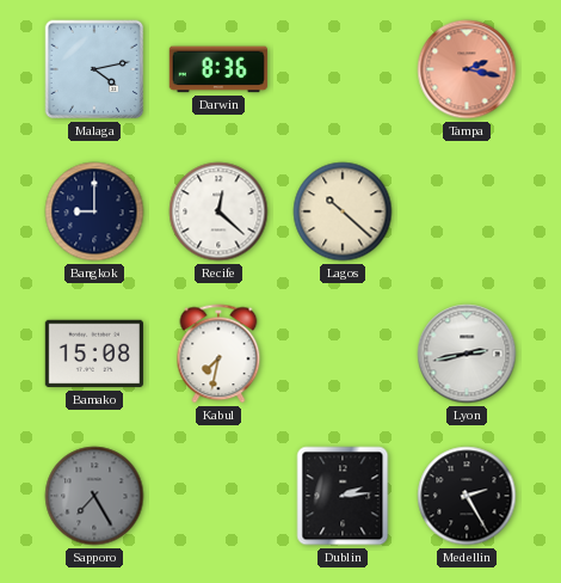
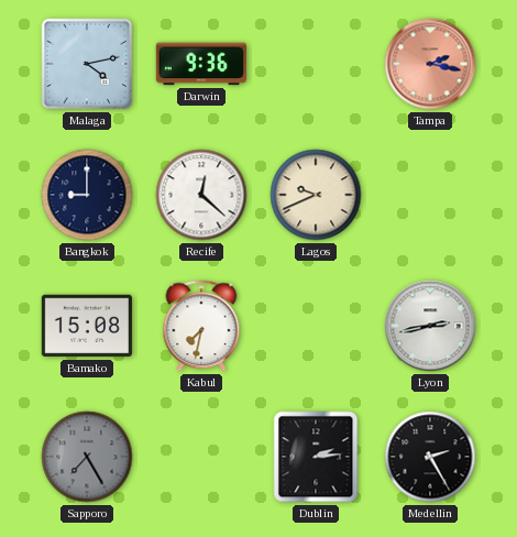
Darwin: 8:36 -> 9:36
Lagos: 10:22 -> 9:41
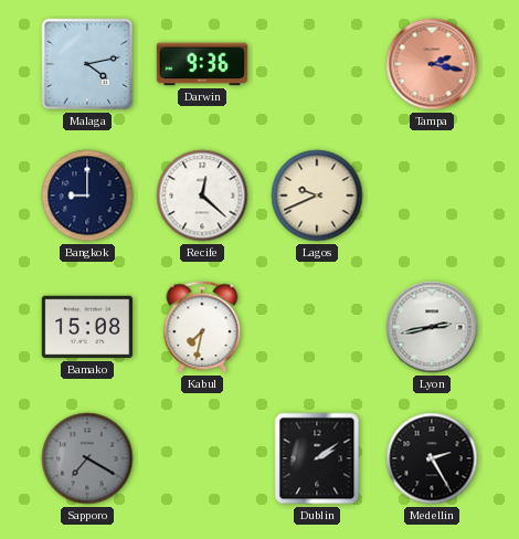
Sapporo: 7:25 -> 7:20
Dublin: 2:14 -> 2:09
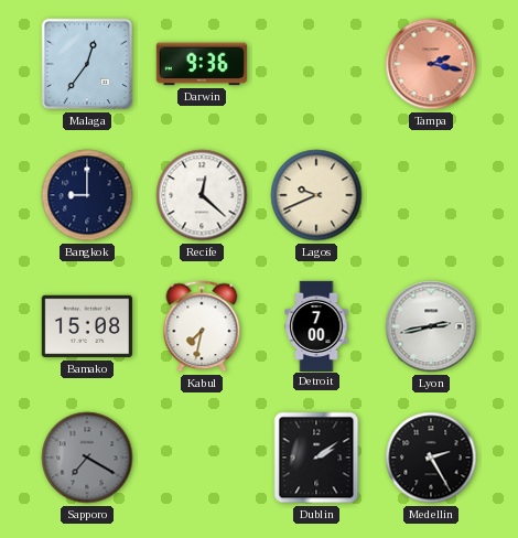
Malaga: 4:13 -> 12:36
Detroit: none -> 7:00
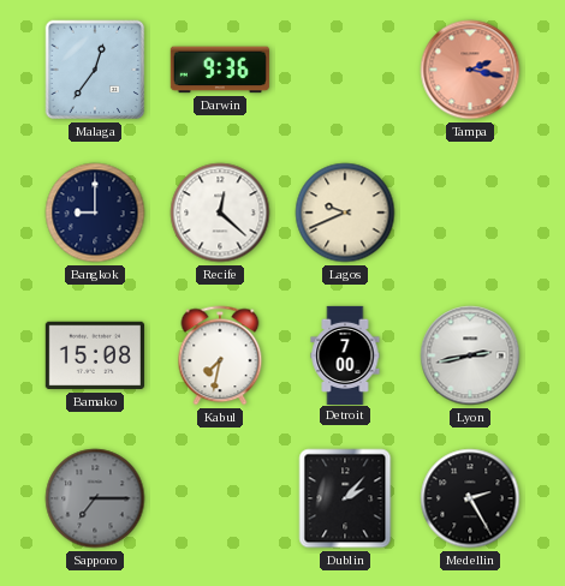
Sapporo: 7:20 -> 7:15
Dublin: 2:09 -> 2:07
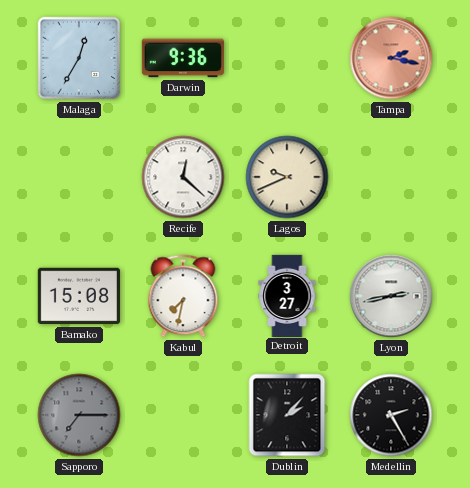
Malaga: 12:36 -> 12:35
Bangkok: 9:00 -> none
Detroit: 7:00 -> 3:27
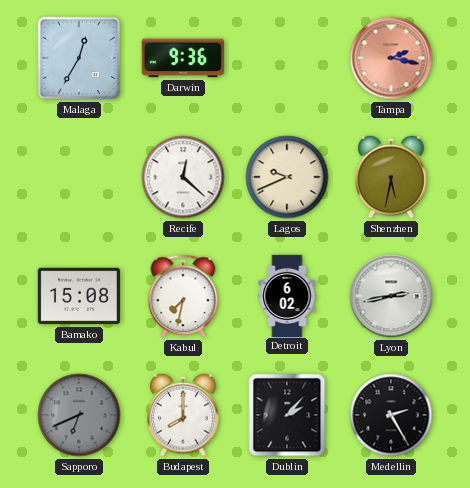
Shenzhen: none -> 5:32
Detroit: 3:27 -> 6:02
Sapporo: 7:15 -> 6:41
Budapest: none -> 8:00
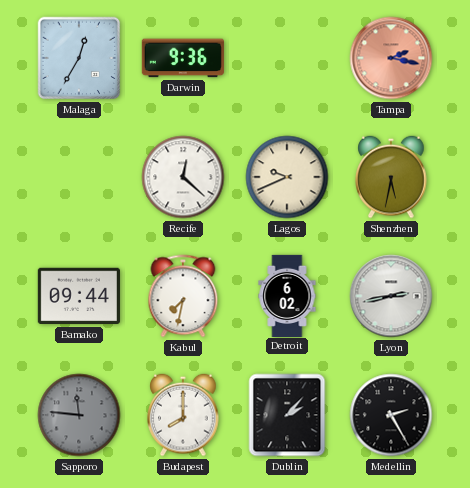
Bamako: 15:08 -> 09:44
Sapporo: 6:41 -> 11:46
